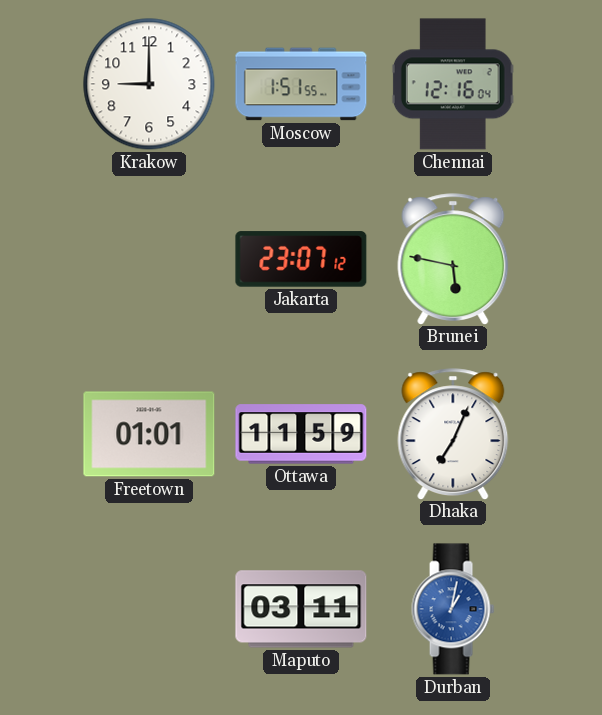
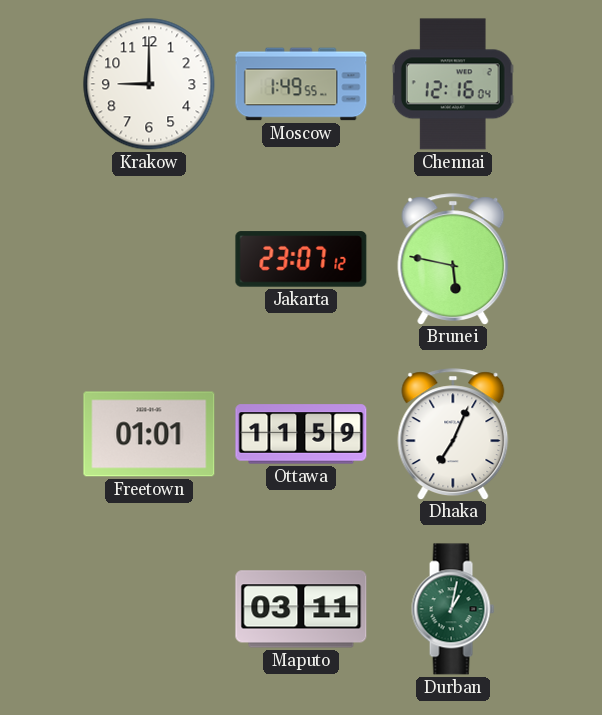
Moscow: 1:51 -> 1:49
Durban dial: blue -> green
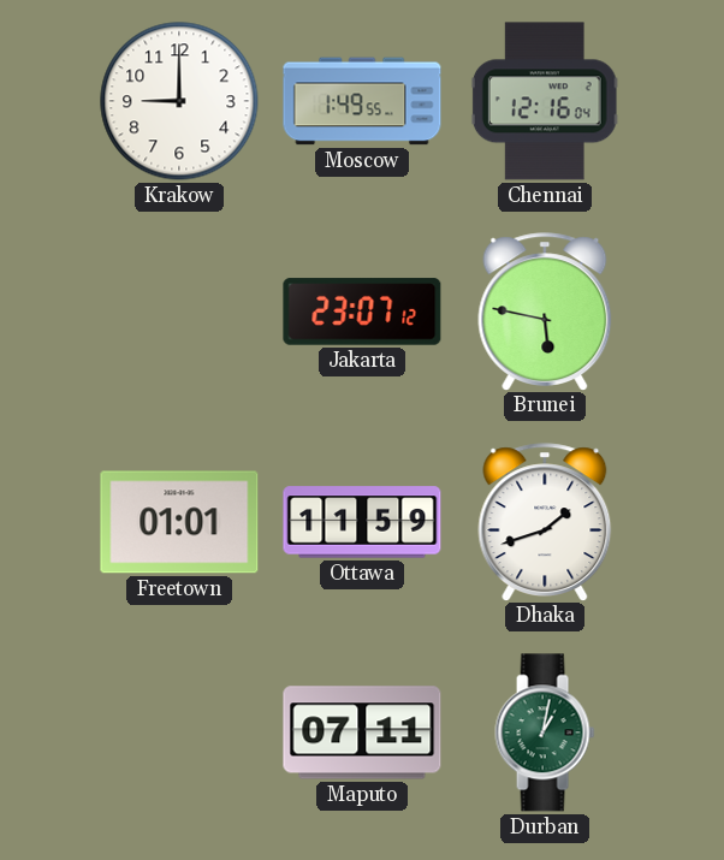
Dhaka: 7:04 -> 1:42
Maputo: 03:11 -> 07:11
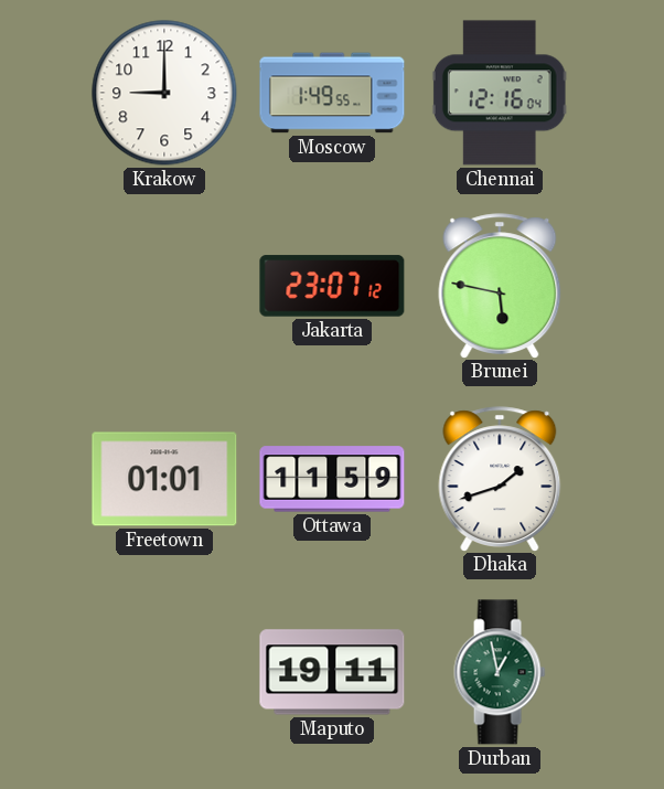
Maputo: 07:11 -> 19:11
Durban: 1:02 -> 12:58
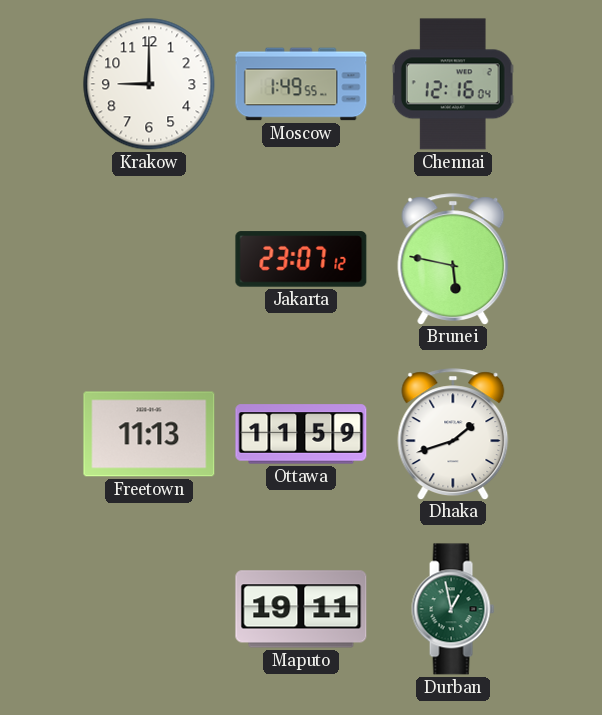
Freetown: 01:01 -> 11:13
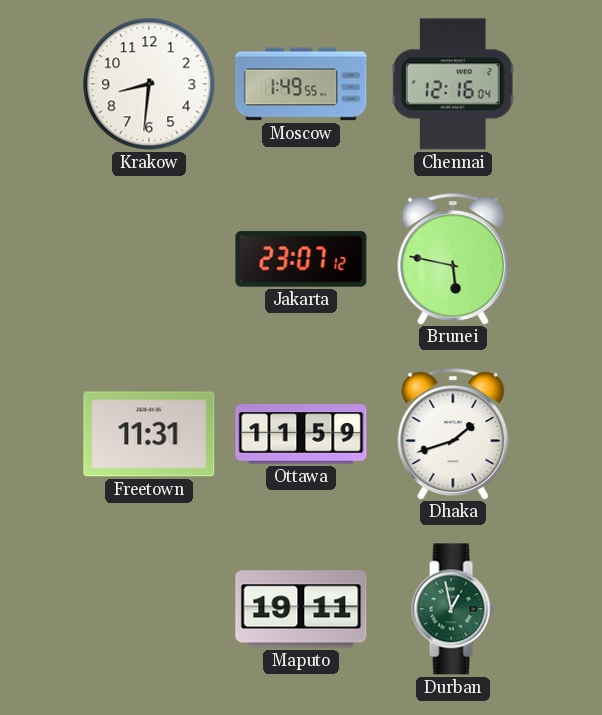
Krakow: 9:00 -> 8:31
Freetown: 11:13 -> 11:31
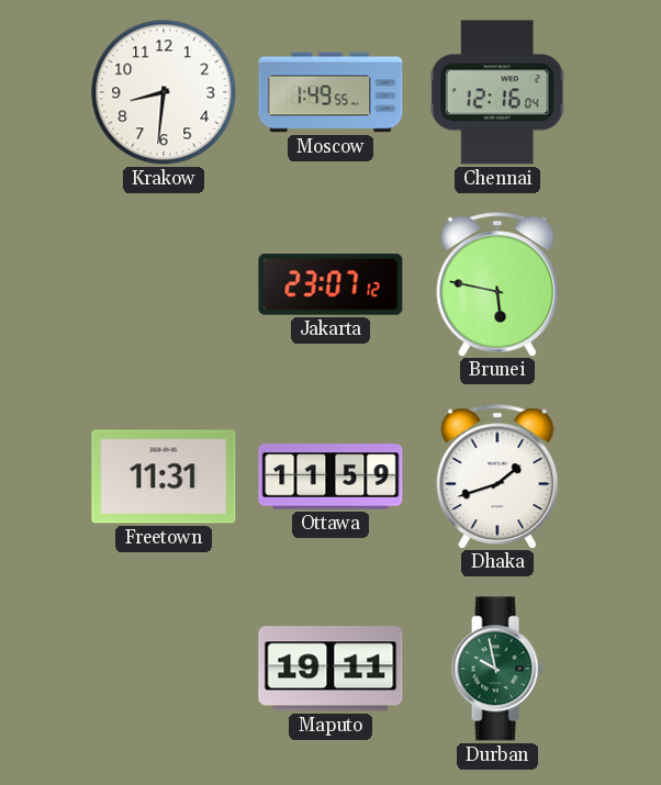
Durban: 12:58 -> 9:58
